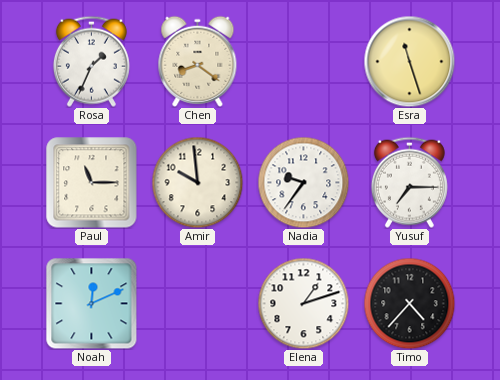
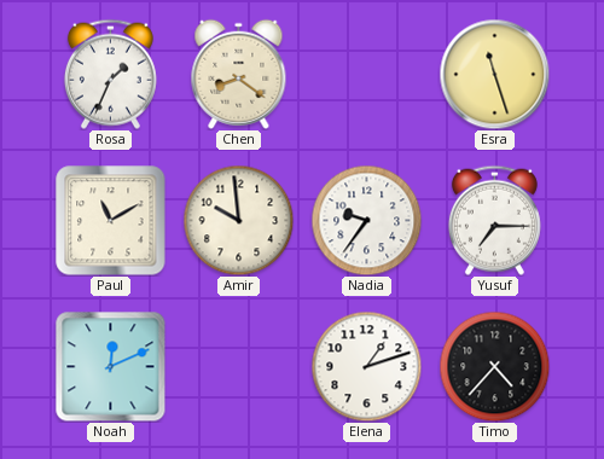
Paul: 11:15 -> 11:10
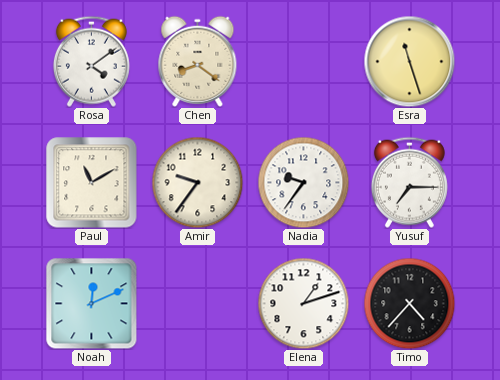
Rosa: 1:34 -> 4:09
Amir: 9:59 -> 9:36
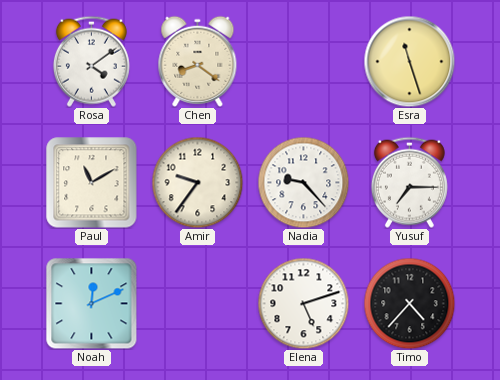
Nadia: 9:36 -> 9:23
Elena: 1:12 -> 5:12
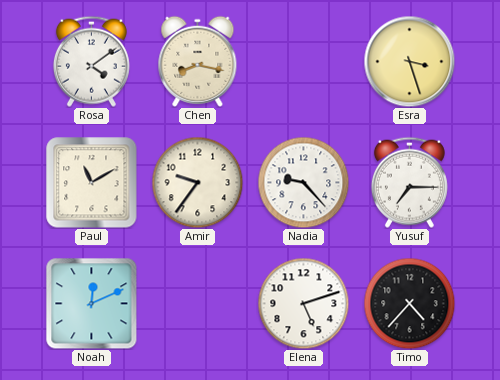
Chen: 8:21 -> 8:17
Esra: 11:27 -> 3:27
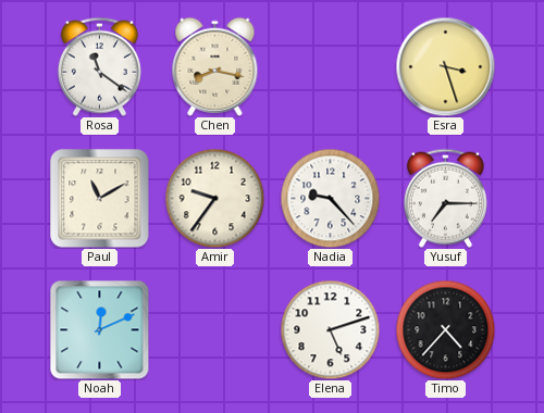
Rosa: 4:09 -> 11:21
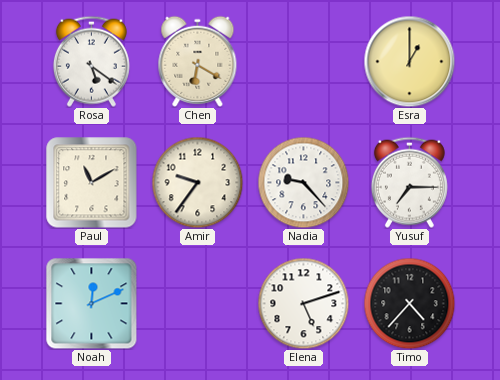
Rosa: 11:21 -> 5:21
Chen: 8:17 -> 6:20
Esra: 3:27 -> 1:00
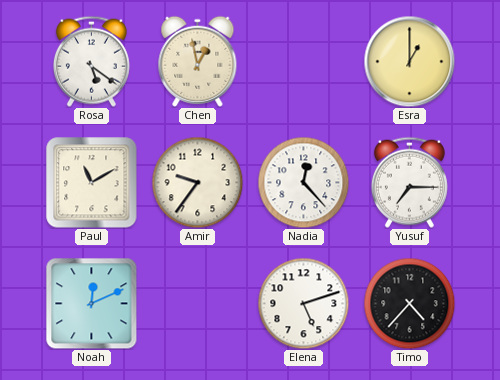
Chen: 6:20 -> 12:58
Nadia: 9:23 -> 12:23
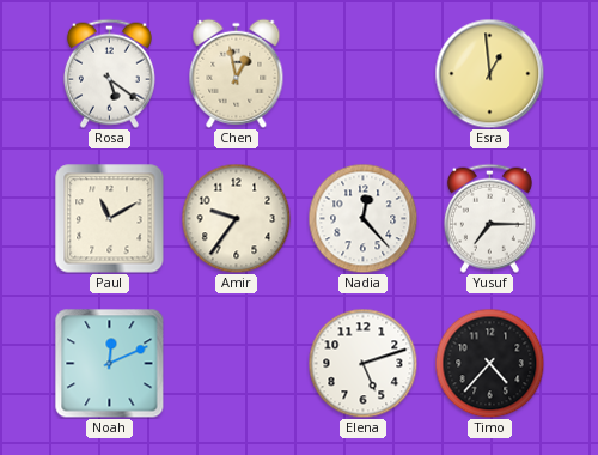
Esra: 1:00 -> 12:59
